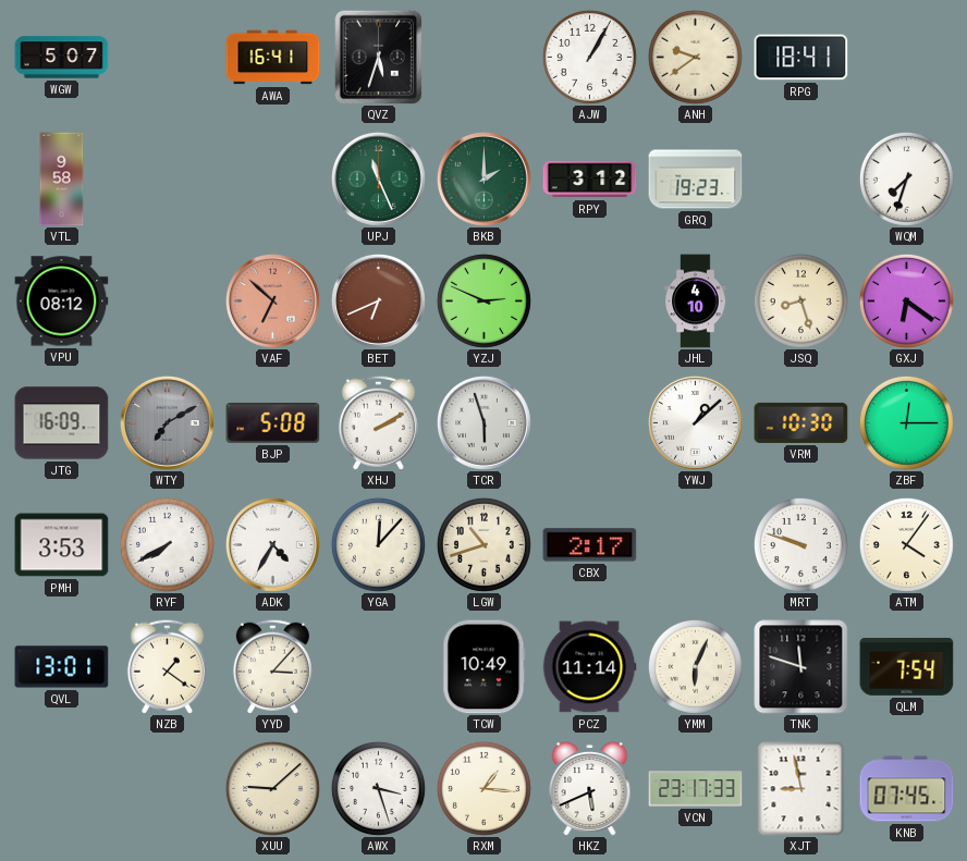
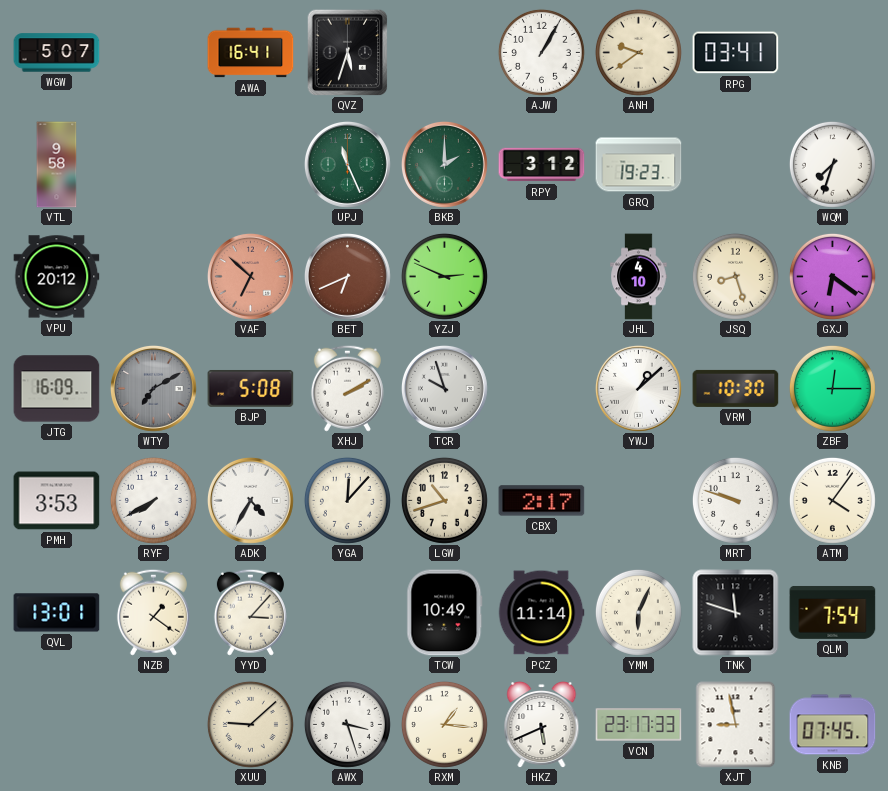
RPG: 18:41 -> 03:41
VPU: 08:12 -> 20:12
TCR: 5:57 -> 9:57
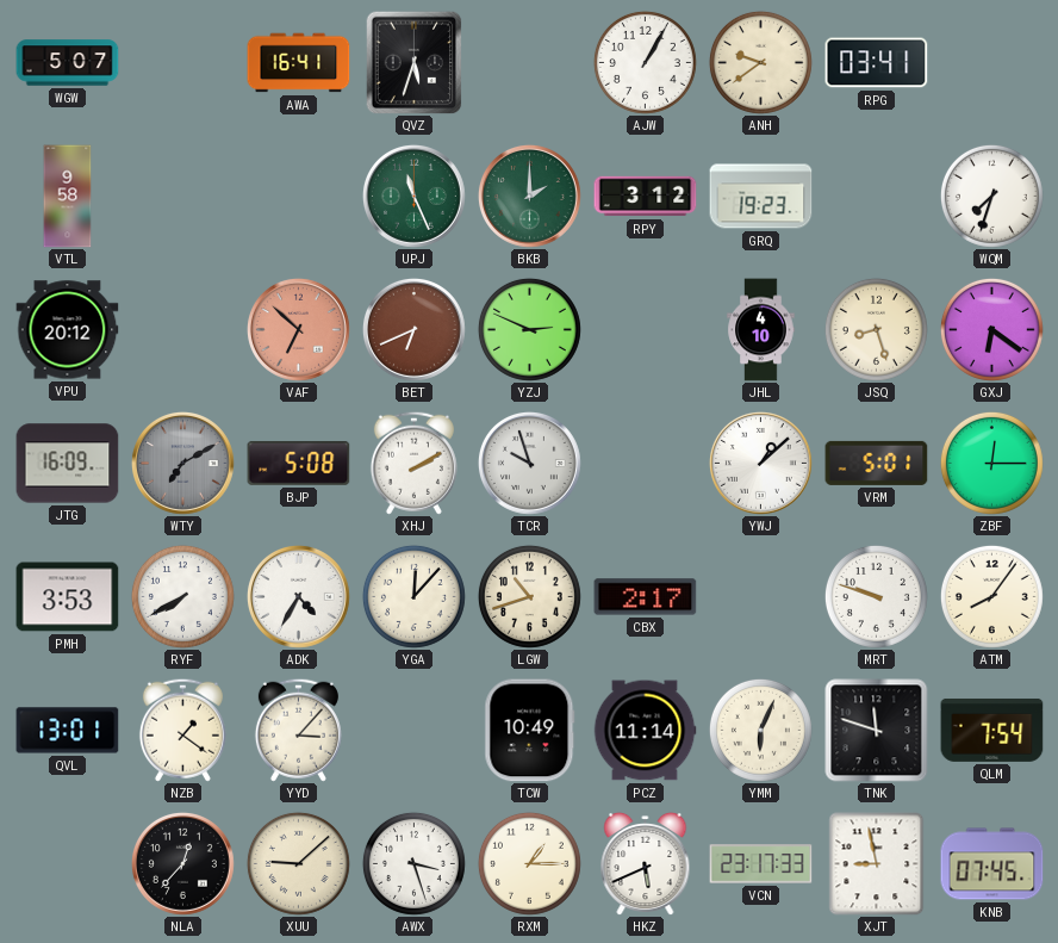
VRM: 10:30 -> 5:01
ATM: 4:06 -> 8:06
NLA: none -> 12:37
RXM: 1:16 -> 1:15
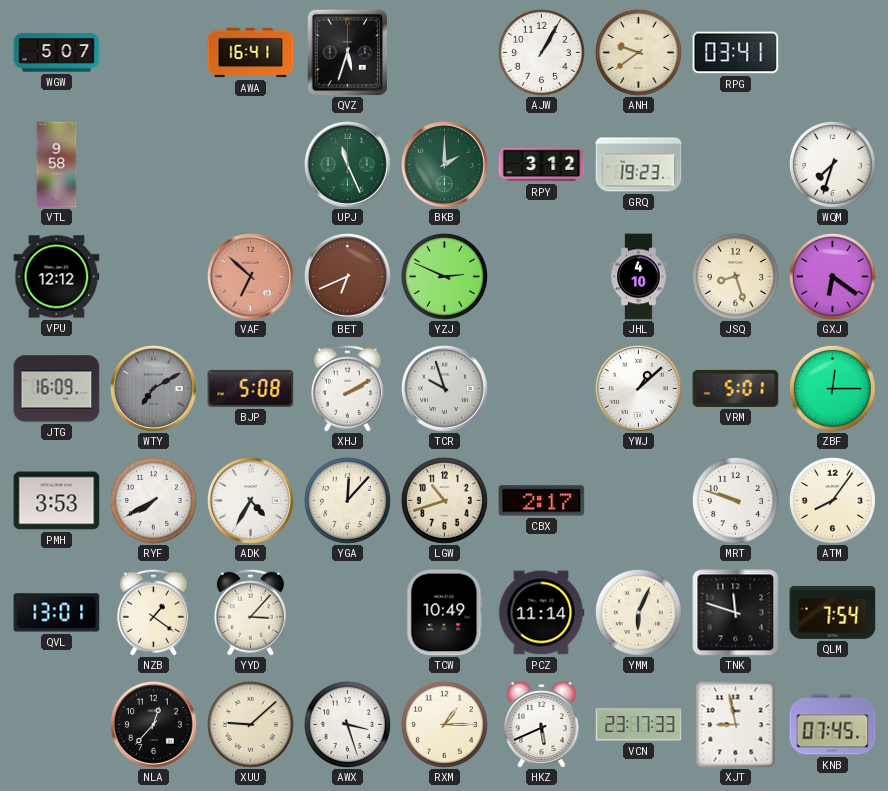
VPU: 20:12 -> 12:12
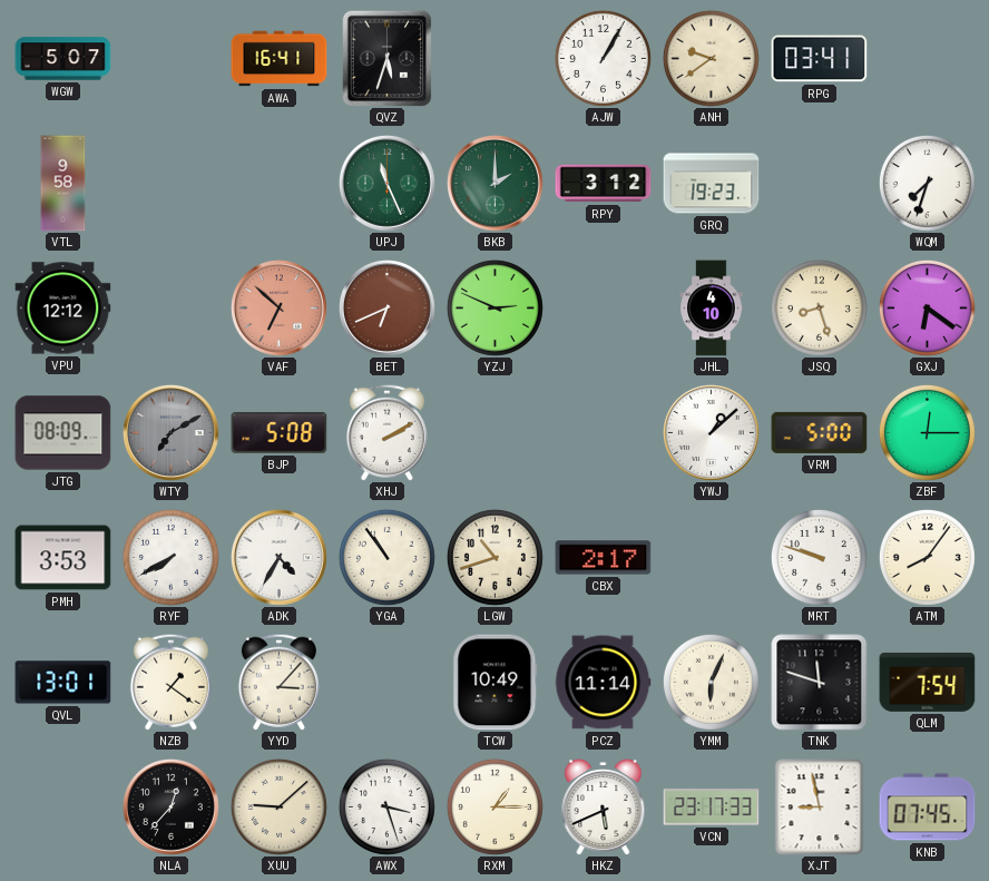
JTG: 16:09 -> 08:09
TCR: 9:57 -> none
VRM: 5:01 -> 5:00
YGA: 12:07 -> 10:54
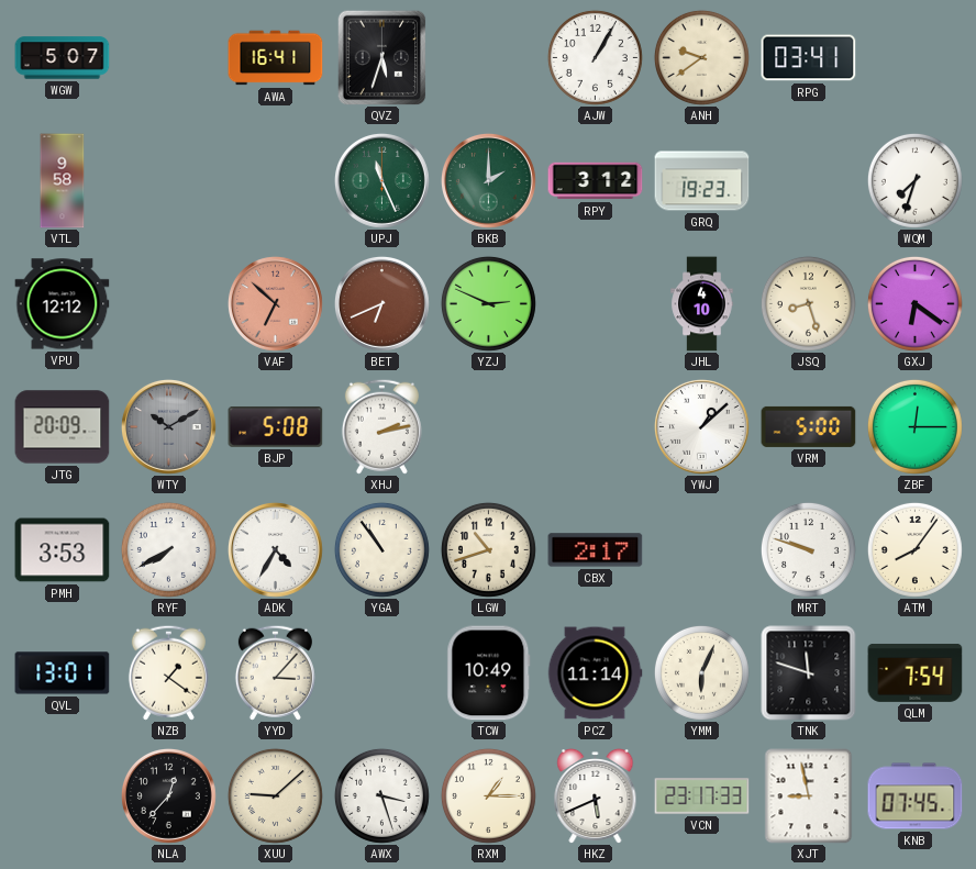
JTG: 08:09 -> 20:09
WTY: 7:10 -> 10:10
XHJ: 2:10 -> 2:13
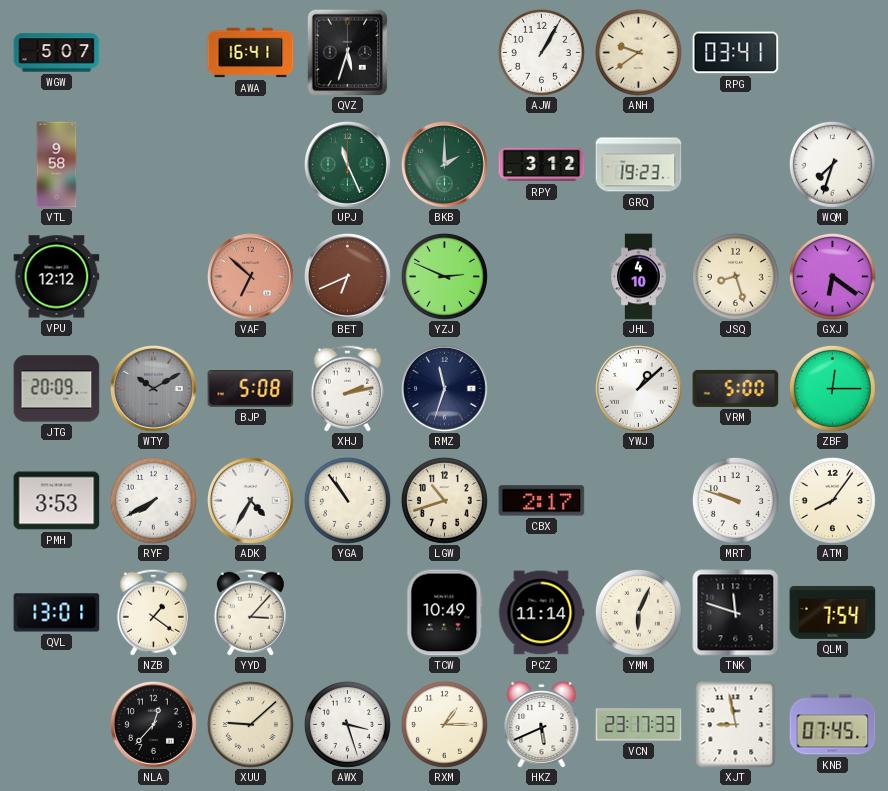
RMZ: none -> 11:33
